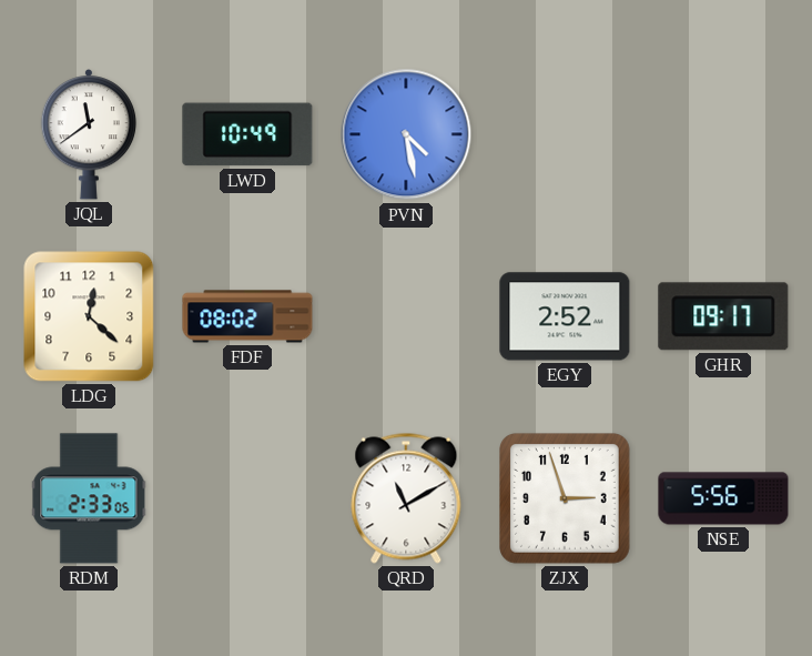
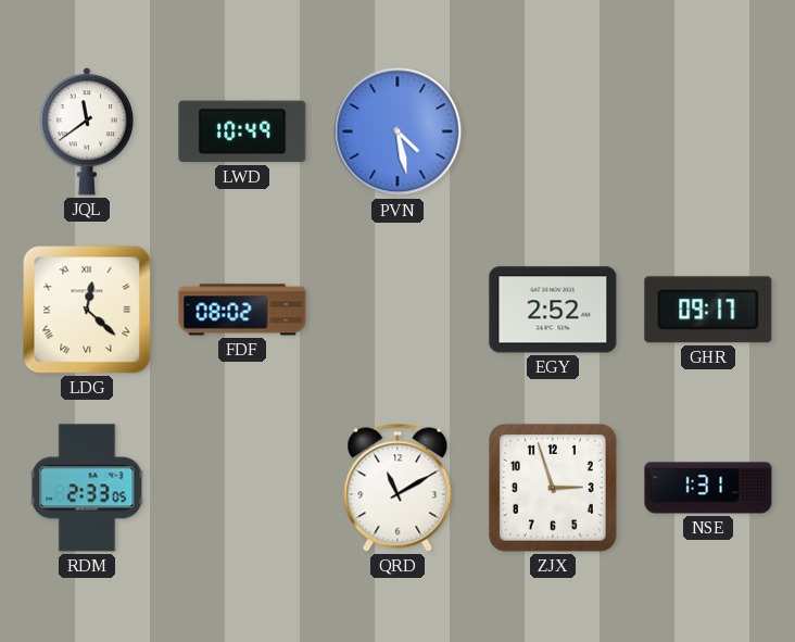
LDG numerals: Arabic -> Roman
NSE: 5:56 -> 1:31
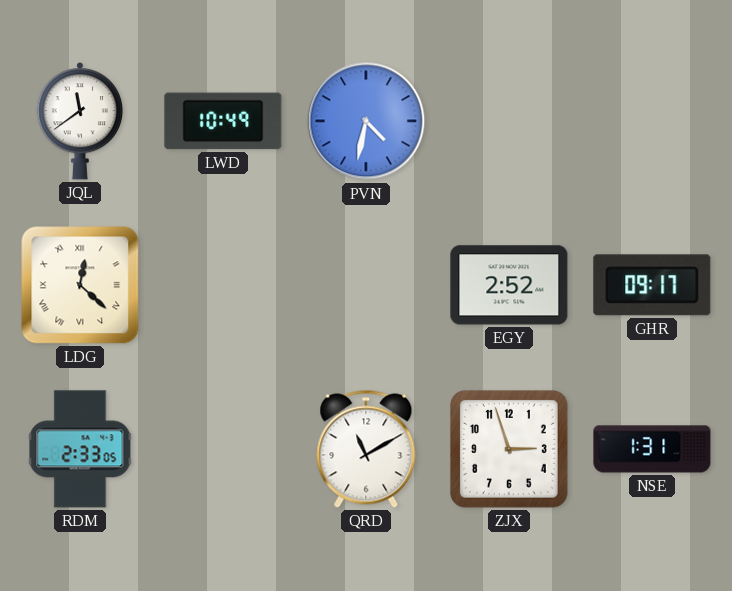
PVN: 4:28 -> 4:32
FDF: 08:02 -> none
